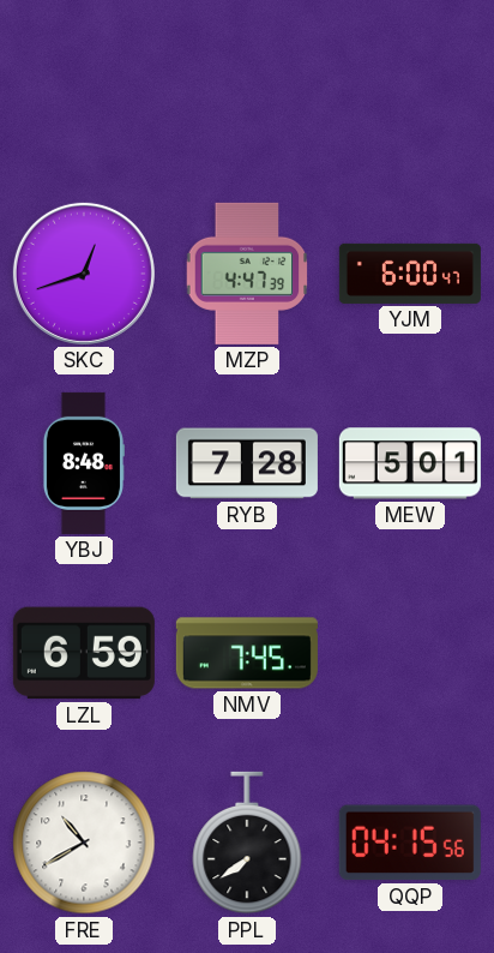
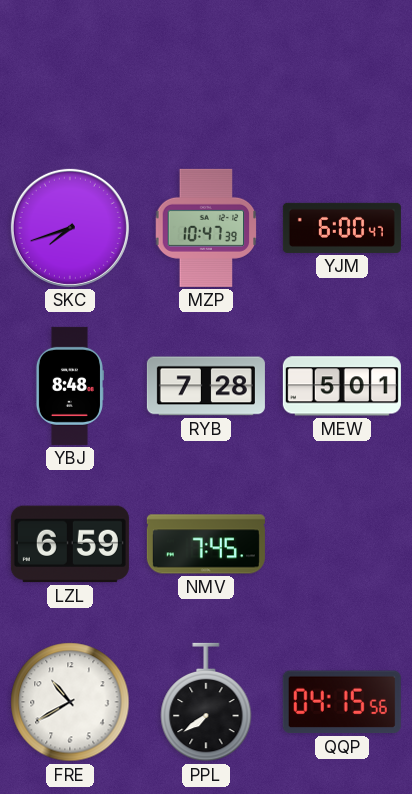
SKC: 12:42 -> 7:42
MZP: 4:47 -> 10:47
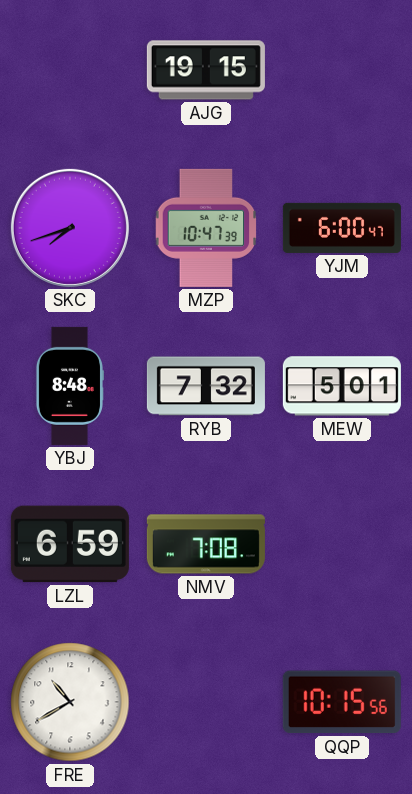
AJG: none -> 19:15
RYB: 7:28 -> 7:32
NMV: 7:45 -> 7:08
PPL: 7:39 -> none
QQP: 04:15 -> 10:15
